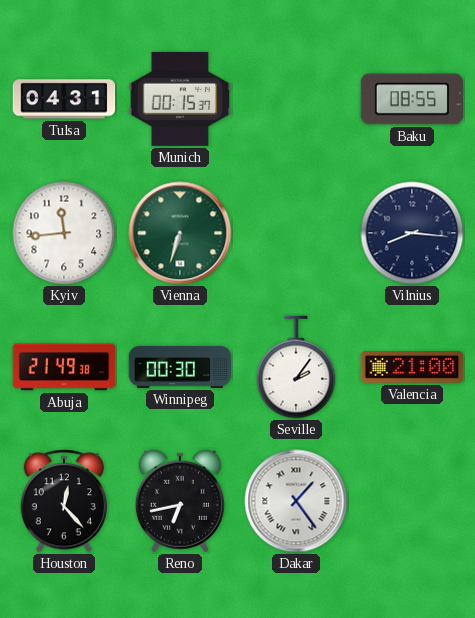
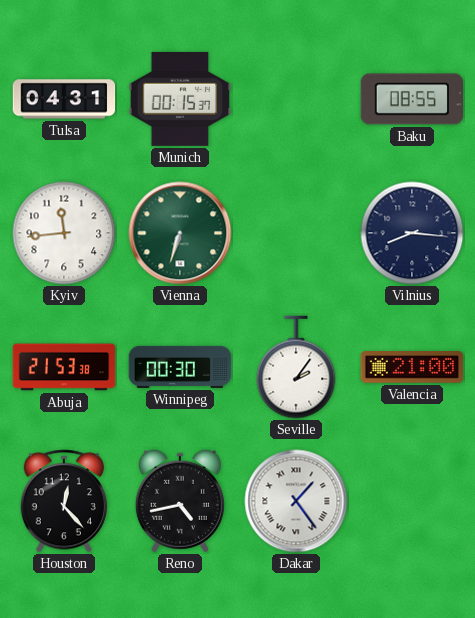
Abuja: 21:49 -> 21:53
Reno: 6:43 -> 4:43
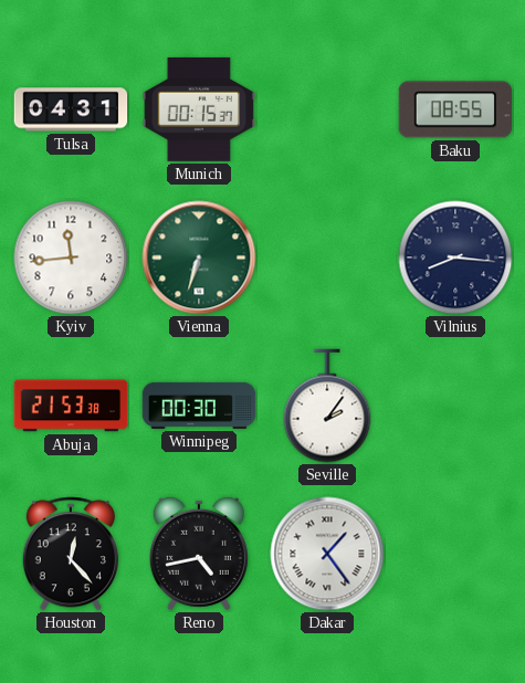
Valencia: 21:00 -> none
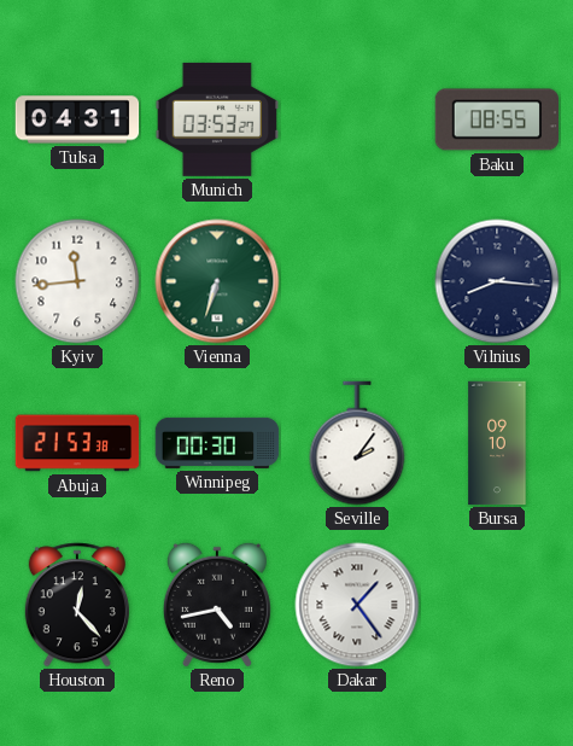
Munich: 00:15 -> 03:53
Bursa: none -> 09:10
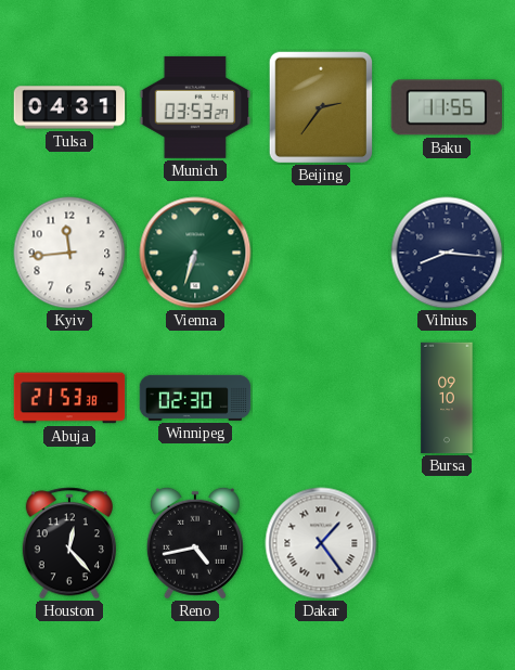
Beijing: none -> 2:36
Baku: 08:55 -> 11:55
Winnipeg: 00:30 -> 02:30
Seville: 2:06 -> none
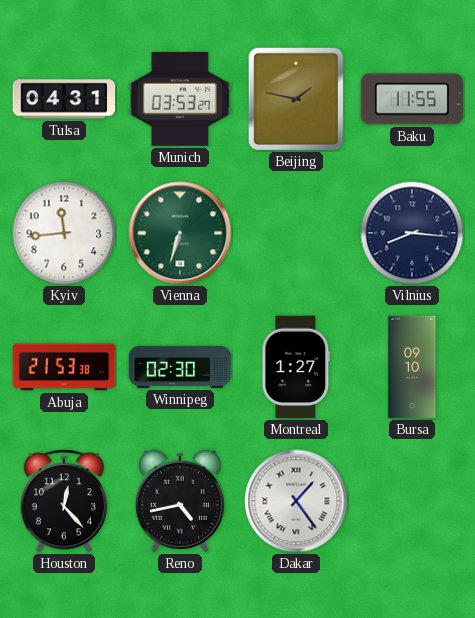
Beijing: 2:36 -> 1:47
Montreal: none -> 1:27
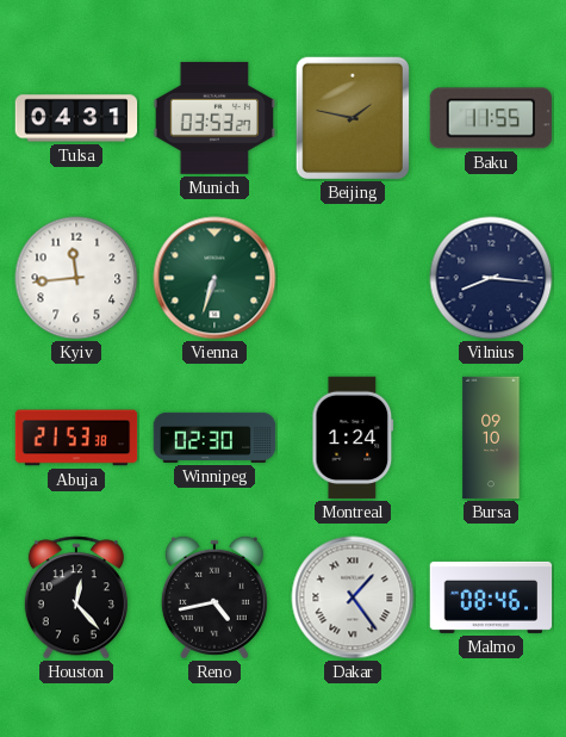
Montreal: 1:27 -> 1:24
Malmo: none -> 08:46
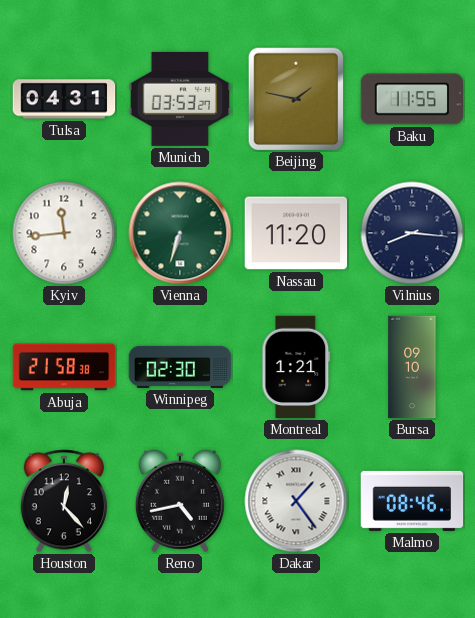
Nassau: none -> 11:20
Abuja: 21:53 -> 21:58
Montreal: 1:24 -> 1:21
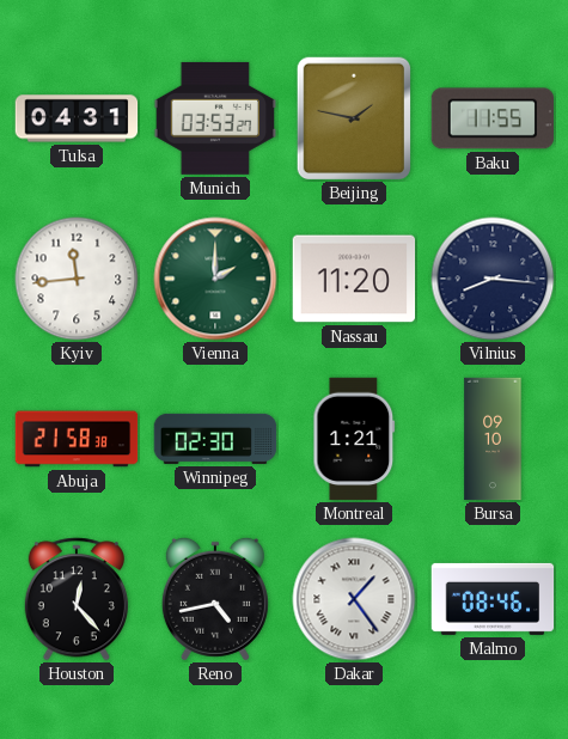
Vienna: 6:33 -> 2:00
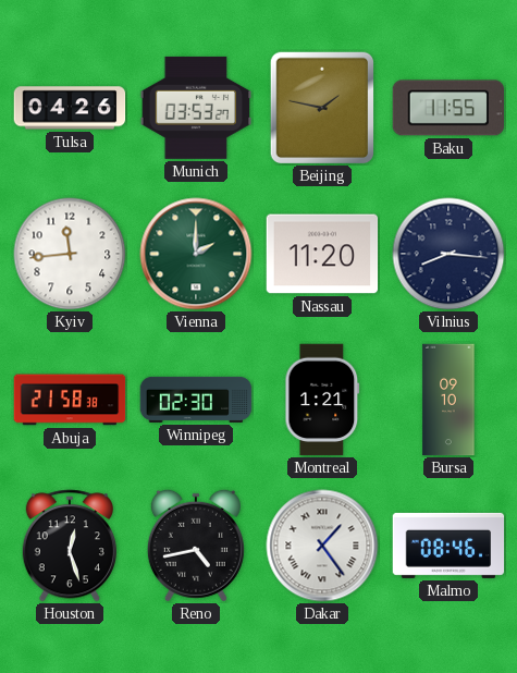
Tulsa: 04:31 -> 04:26
Houston: 12:23 -> 12:27
